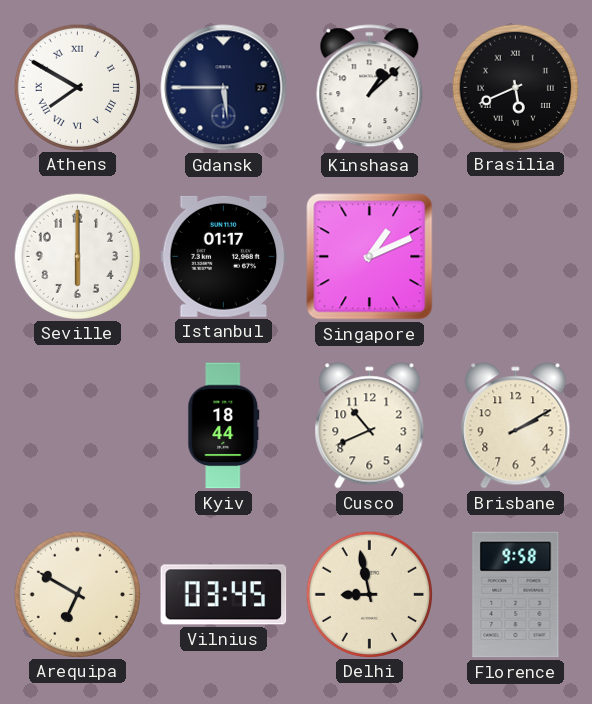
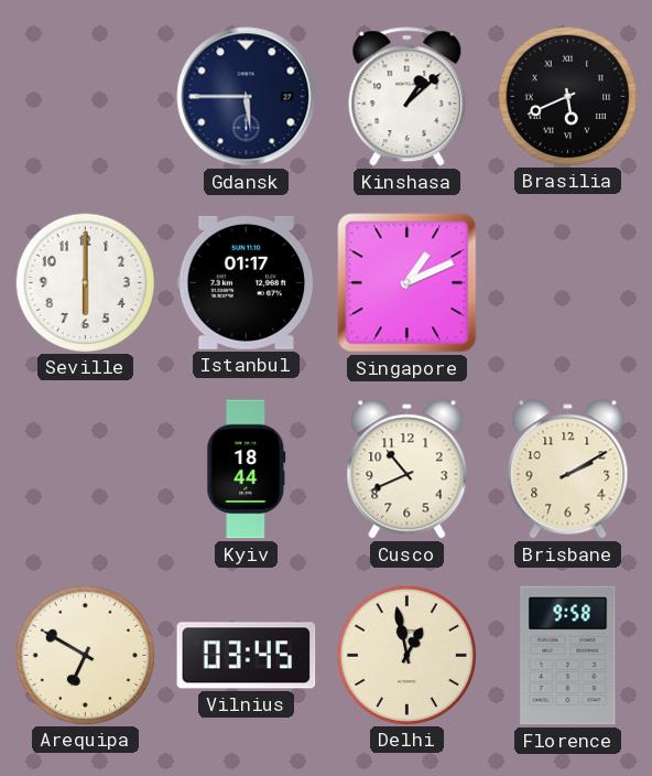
Athens: 7:50 -> none
Delhi: 8:58 -> 12:58
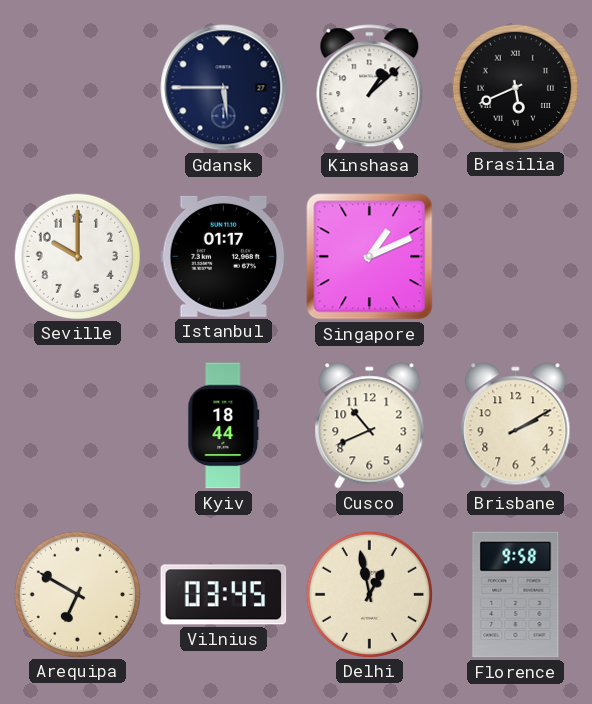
Seville: 6:00 -> 10:00
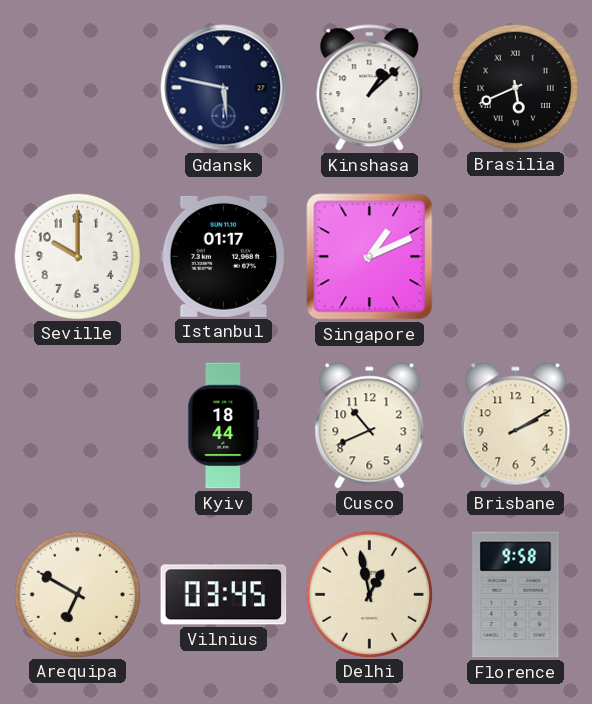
Gdansk: 5:45 -> 5:47
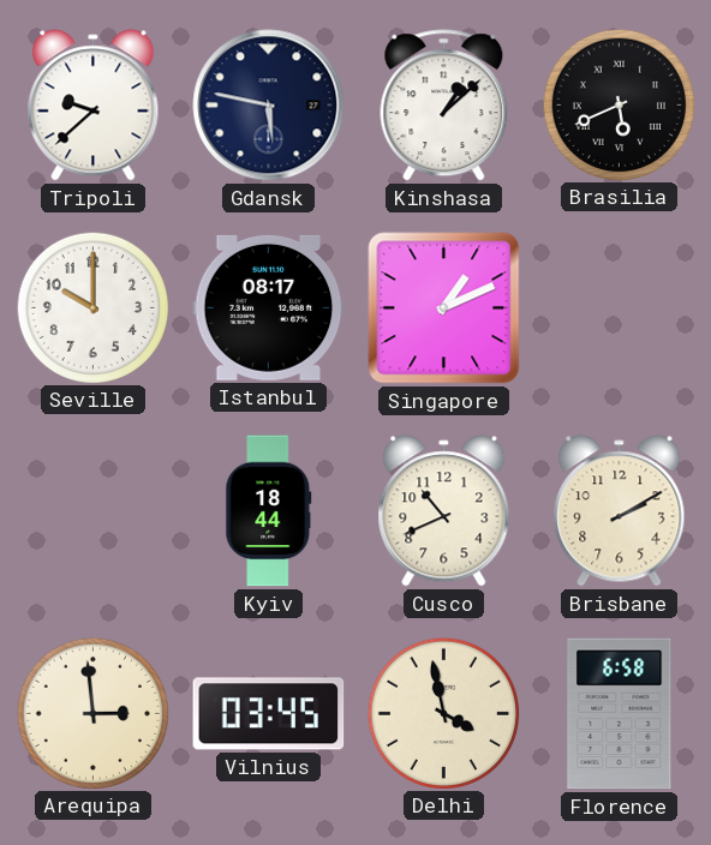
Tripoli: none -> 9:38
Istanbul: 01:17 -> 08:17
Arequipa: 6:50 -> 2:59
Delhi: 12:58 -> 3:58
Florence: 9:58 -> 6:58
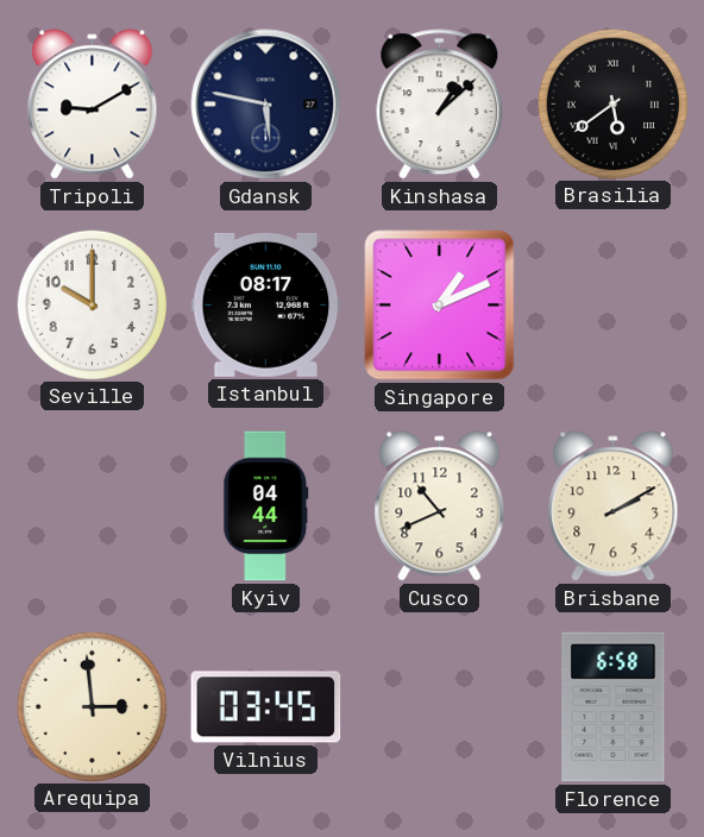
Tripoli: 9:38 -> 9:10
Brasilia: 5:41 -> 5:39
Kyiv: 18:44 -> 04:44
Delhi: 3:58 -> none
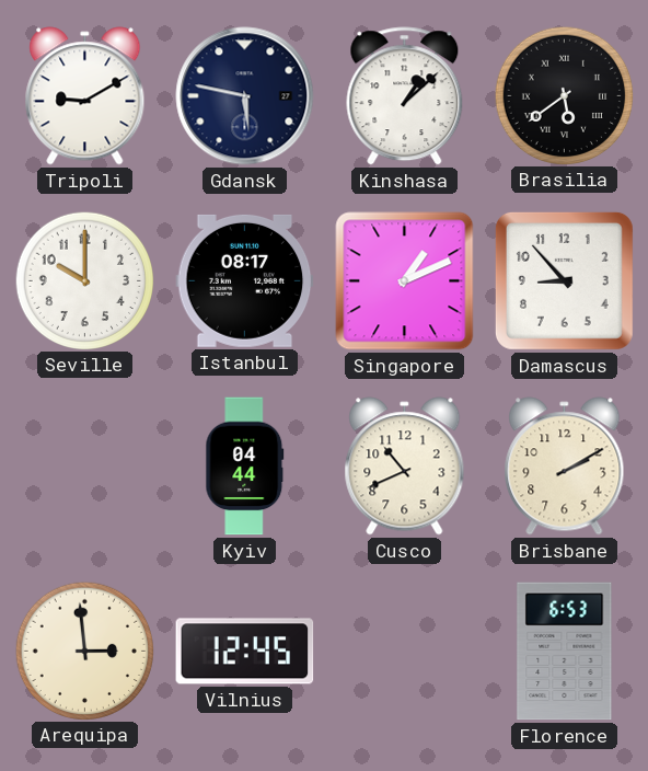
Damascus: none -> 8:53
Vilnius: 03:45 -> 12:45
Florence: 6:58 -> 6:53
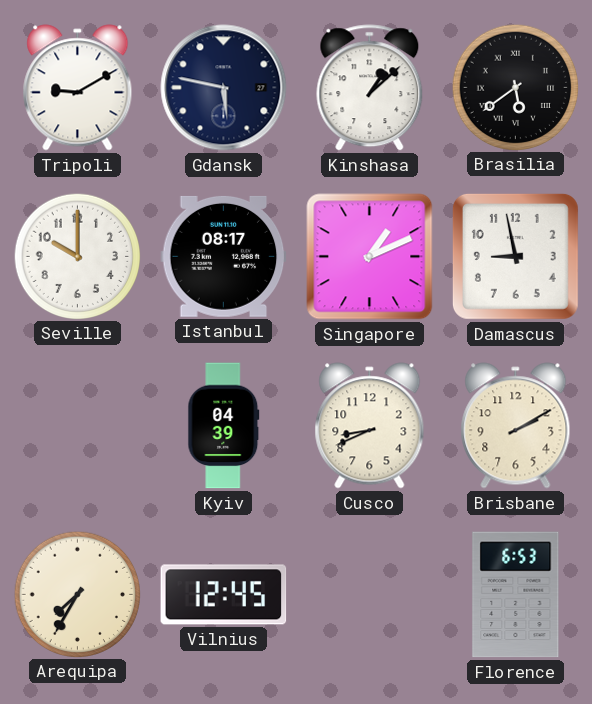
Damascus: 8:53 -> 8:58
Kyiv: 04:44 -> 04:39
Cusco: 10:41 -> 8:41
Arequipa: 2:59 -> 7:35
